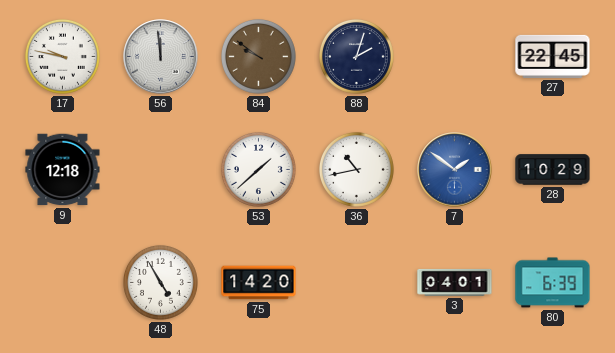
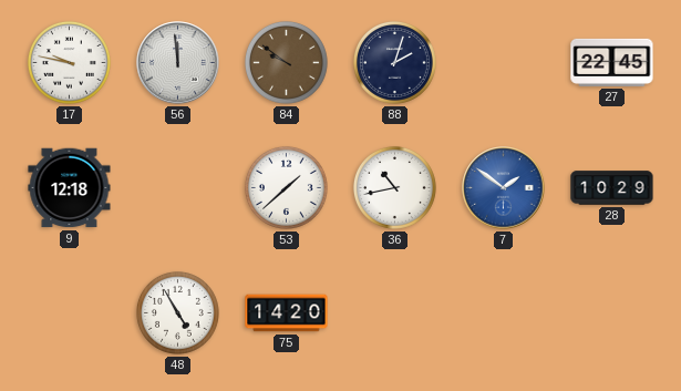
3: 04:01 -> none
80: 6:39 -> none
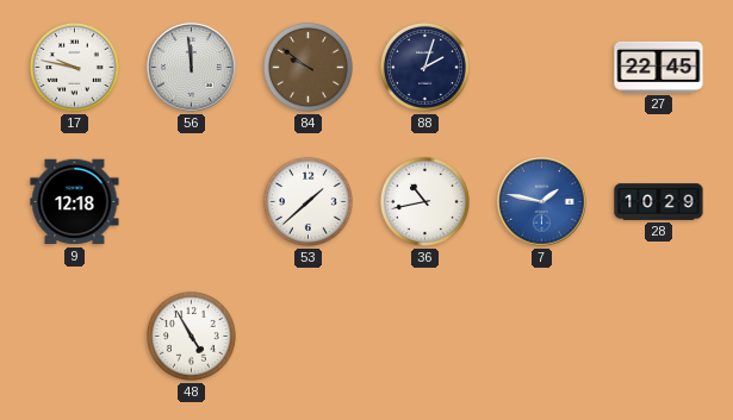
7: 1:51 -> 1:47
75: 14:20 -> none
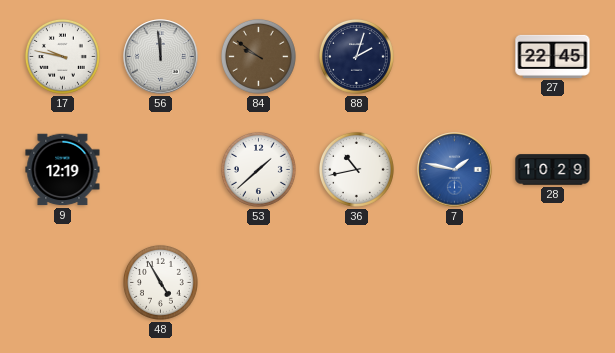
9: 12:18 -> 12:19
